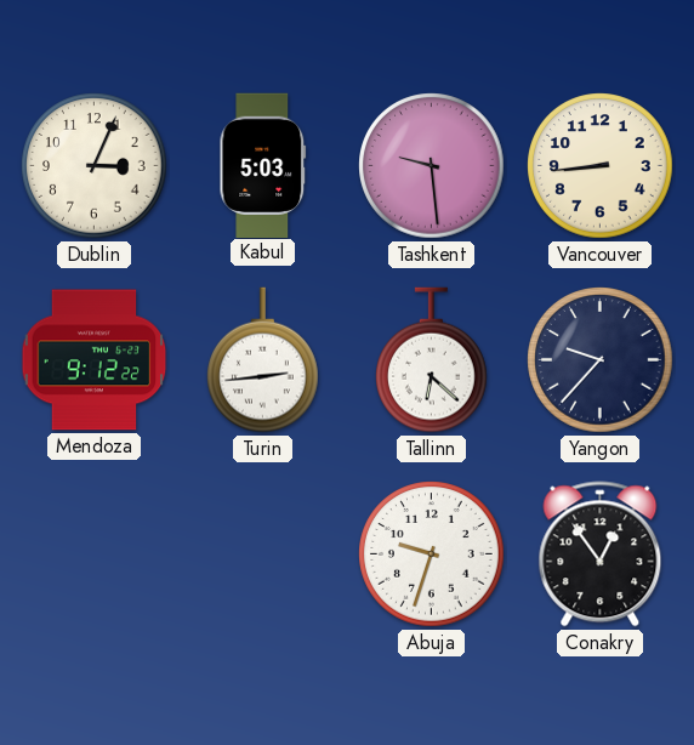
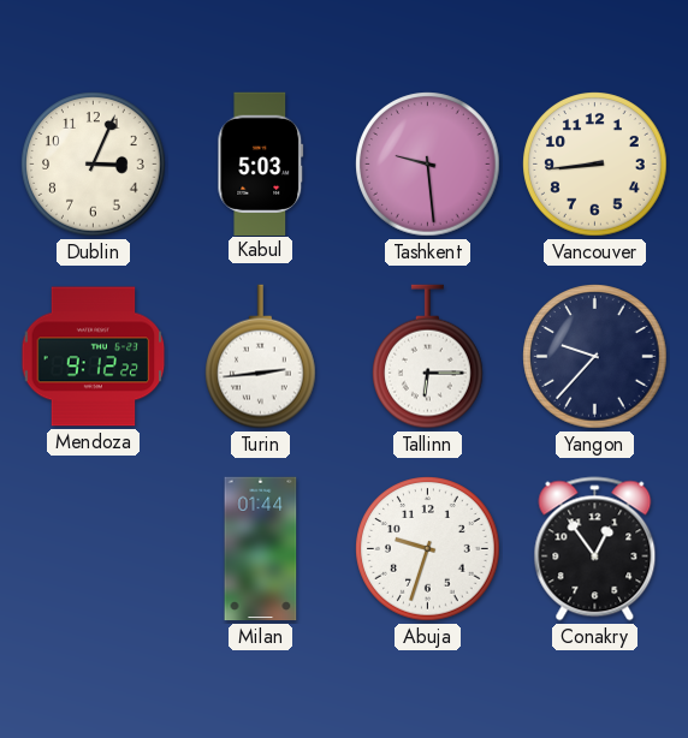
Tallinn: 6:22 -> 6:15
Milan: none -> 01:44
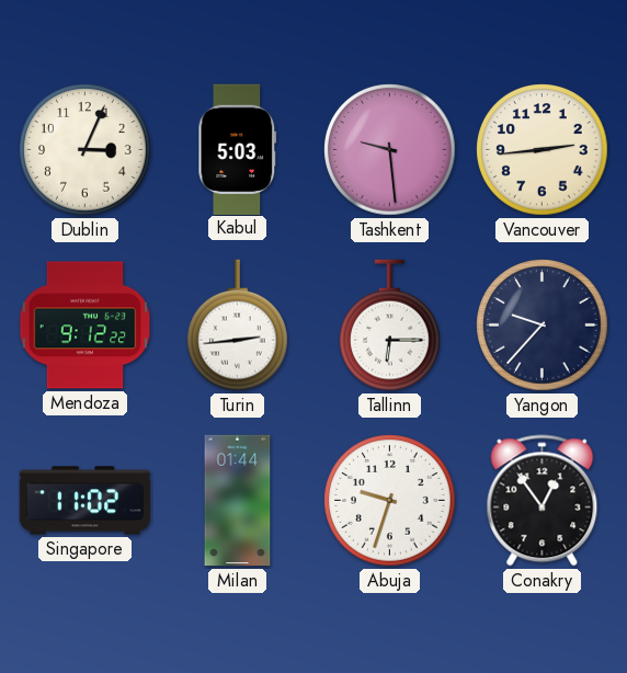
Vancouver: 8:44 -> 2:44
Singapore: none -> 11:02
